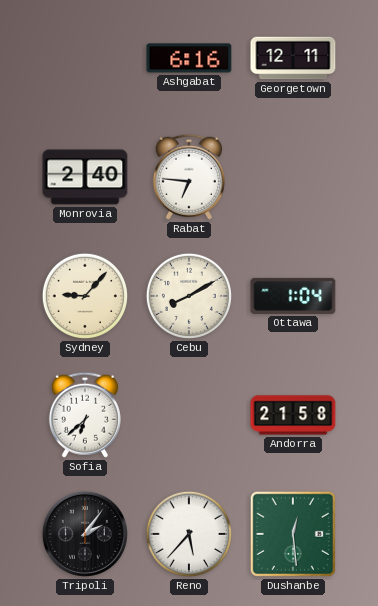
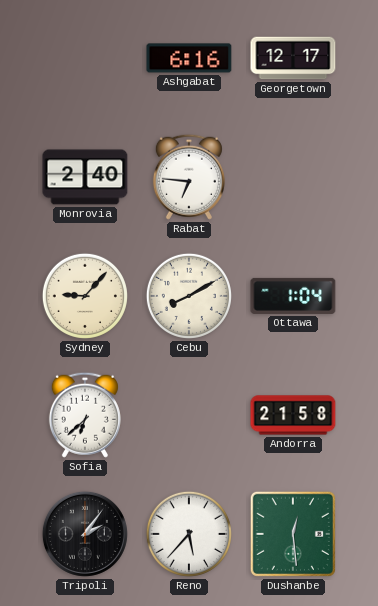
Georgetown: 12:11 -> 12:17
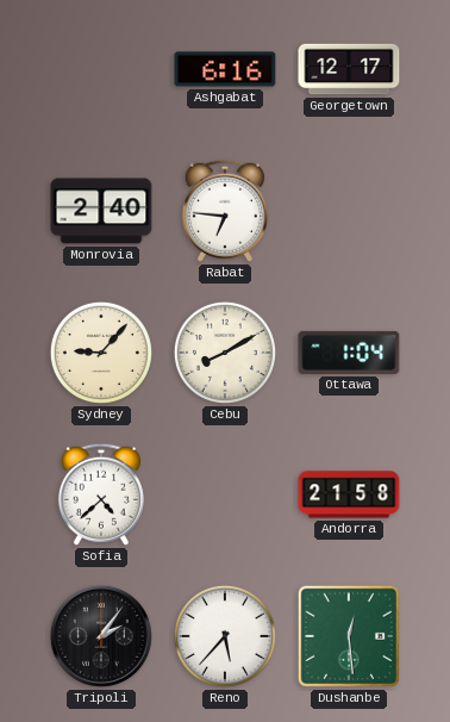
Sofia: 6:38 -> 4:38
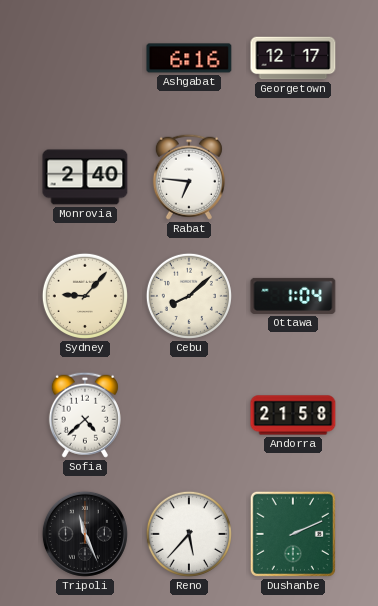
Cebu: 8:10 -> 8:08
Tripoli: 2:06 -> 11:26
Dushanbe: 12:29 -> 2:11
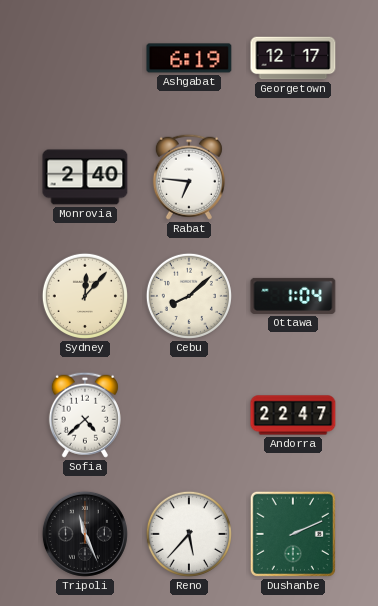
Ashgabat: 6:16 -> 6:19
Sydney: 9:07 -> 12:07
Andorra: 21:58 -> 22:47
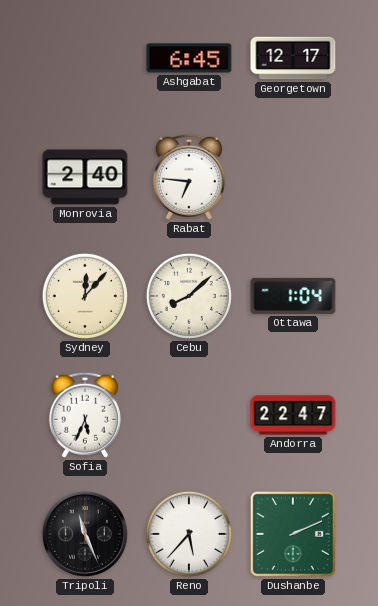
Ashgabat: 6:19 -> 6:45
Sofia: 4:38 -> 5:34
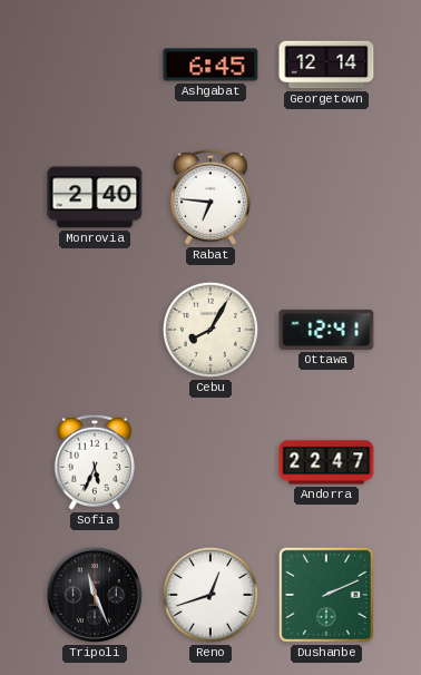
Georgetown: 12:17 -> 12:14
Sydney: 12:07 -> none
Cebu: 8:08 -> 8:05
Ottawa: 1:04 -> 12:41
Reno: 5:37 -> 12:42
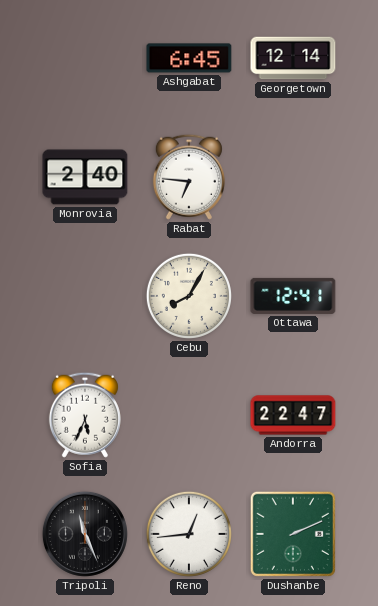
Reno: 12:42 -> 12:44
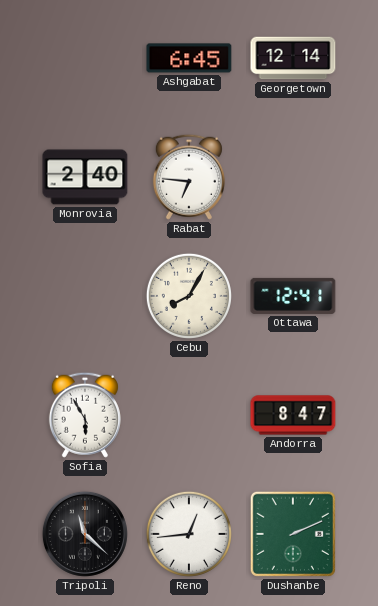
Sofia: 5:34 -> 5:55
Andorra: 22:47 -> 8:47
Tripoli: 11:26 -> 11:22
